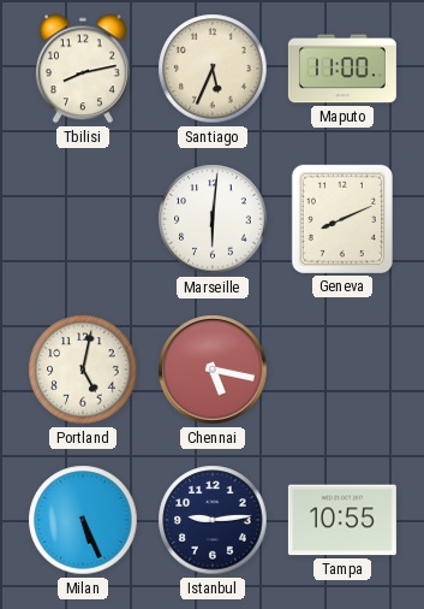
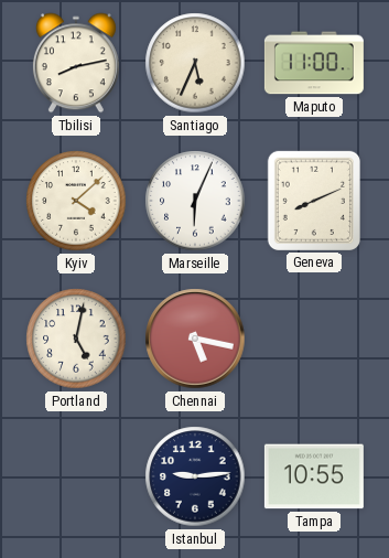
Kyiv: none -> 4:08
Marseille: 6:01 -> 6:04
Milan: 5:26 -> none
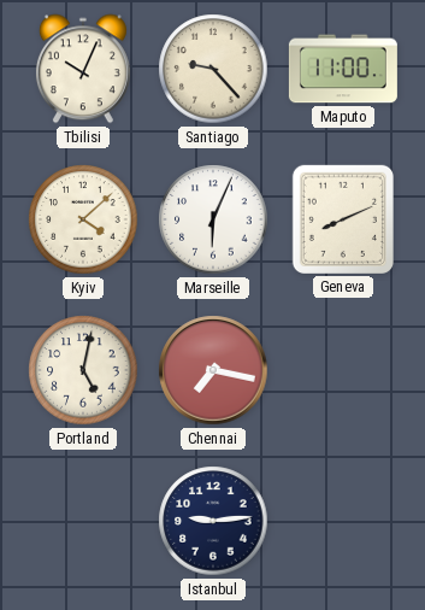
Tbilisi: 8:13 -> 10:04
Santiago: 5:34 -> 9:23
Chennai: 5:17 -> 7:17
Tampa: 10:55 -> none
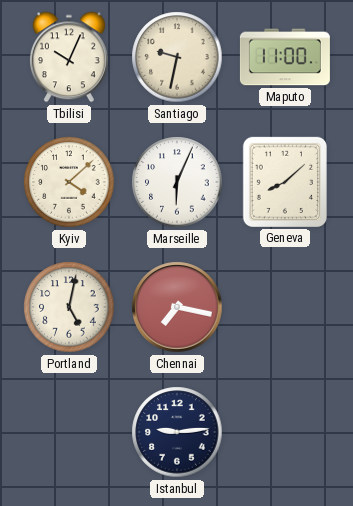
Santiago: 9:23 -> 9:32
Geneva: 8:11 -> 8:08
